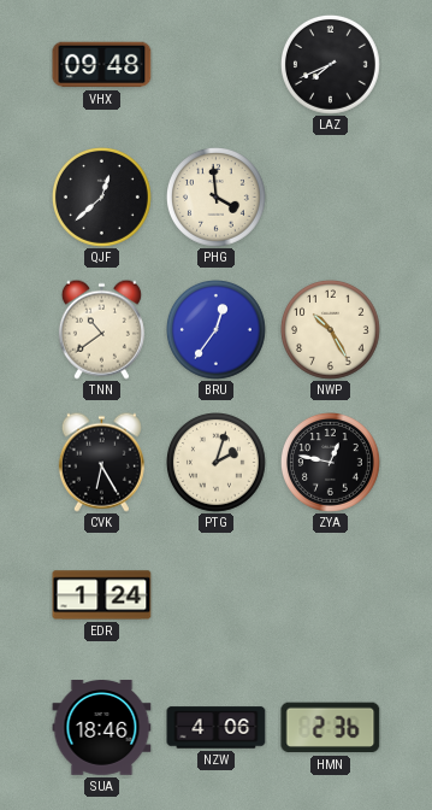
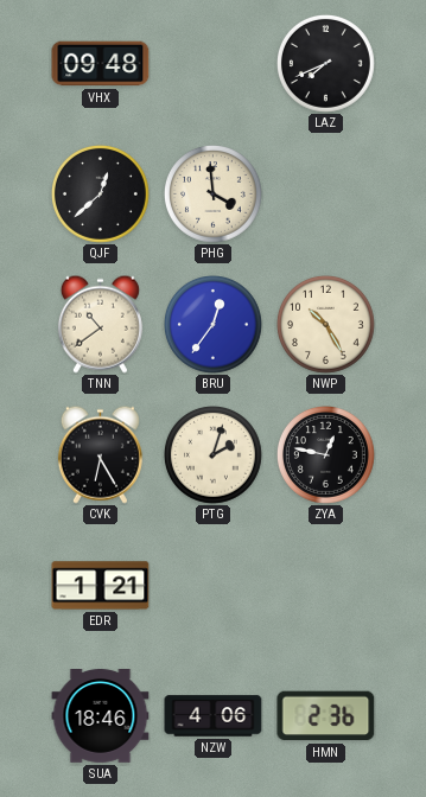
EDR: 1:24 -> 1:21
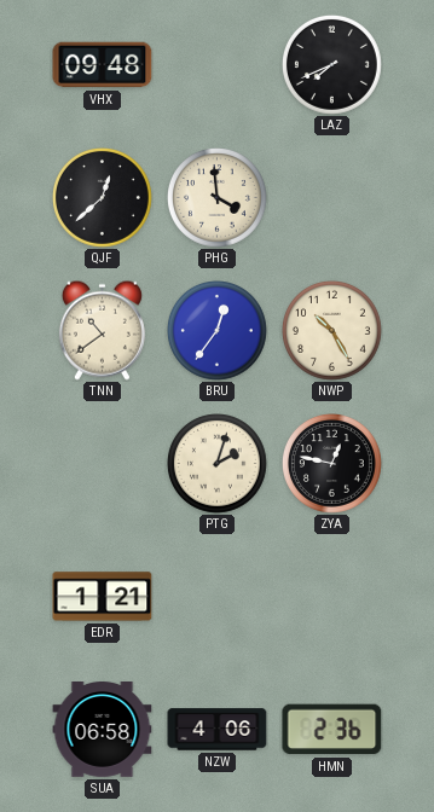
CVK: 6:25 -> none
SUA: 18:46 -> 06:58
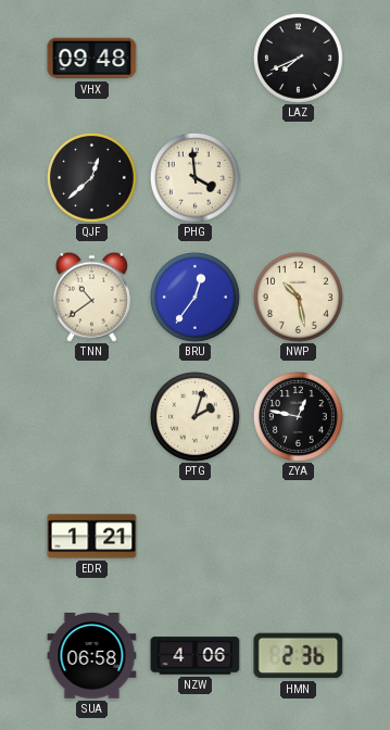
NWP: 10:25 -> 10:28
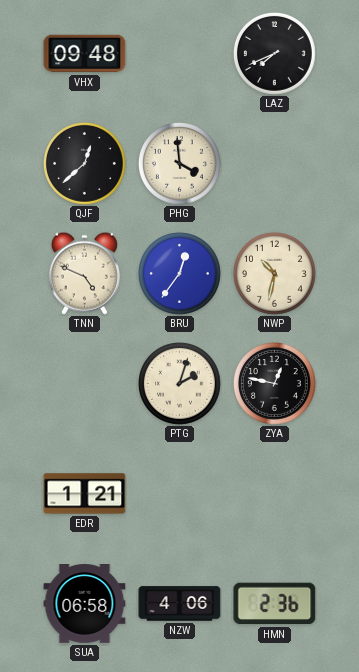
TNN: 10:39 -> 4:49
NWP: 10:28 -> 10:32
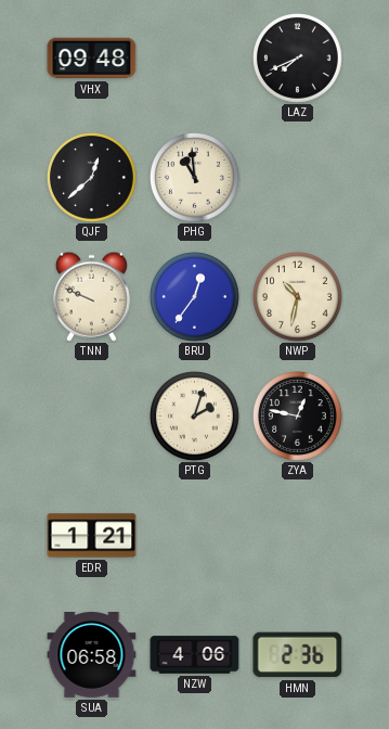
PHG: 3:59 -> 10:59
TNN: 4:49 -> 9:49
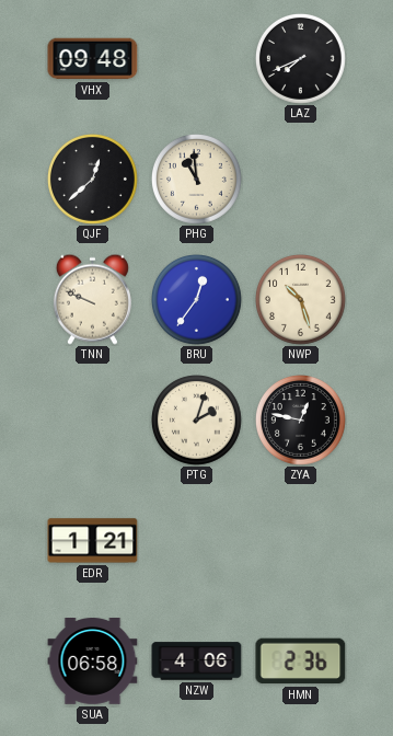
NWP: 10:32 -> 10:27
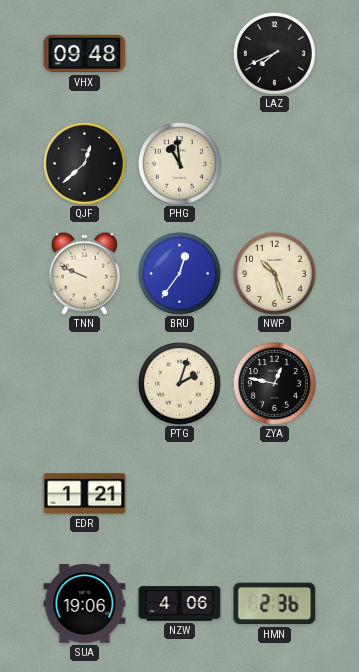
SUA: 06:58 -> 19:06
